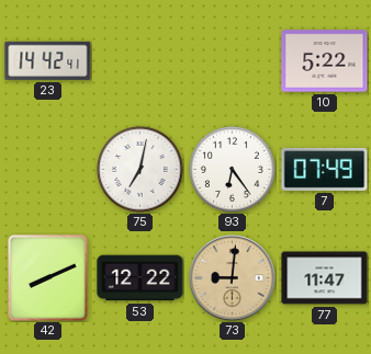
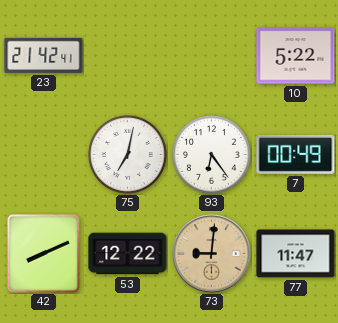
23: 14:42 -> 21:42
7: 07:49 -> 00:49
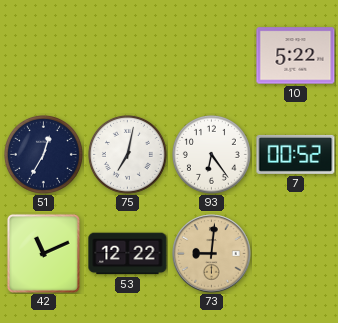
23: 21:42 -> none
51: none -> 12:35
7: 00:49 -> 00:52
42: 8:11 -> 11:11
77: 11:47 -> none
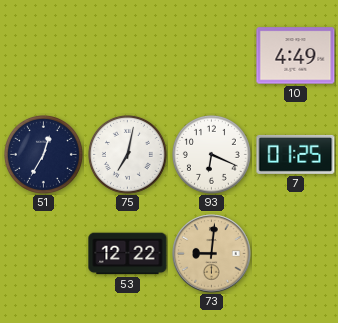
10: 5:22 -> 4:49
93: 6:24 -> 6:19
7: 00:52 -> 01:25
42: 11:11 -> none
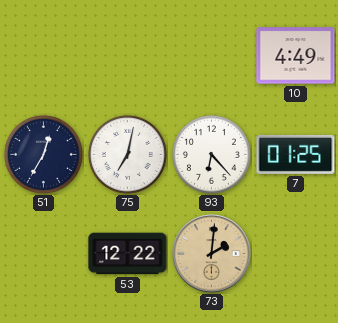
93: 6:19 -> 6:23
73: 9:01 -> 2:01
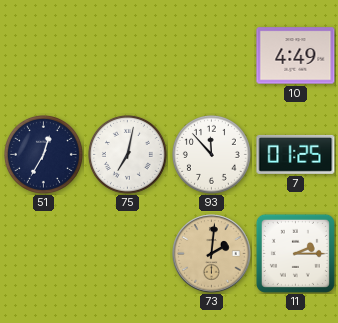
93: 6:23 -> 11:53
53: 12:22 -> none
11: none -> 2:15
